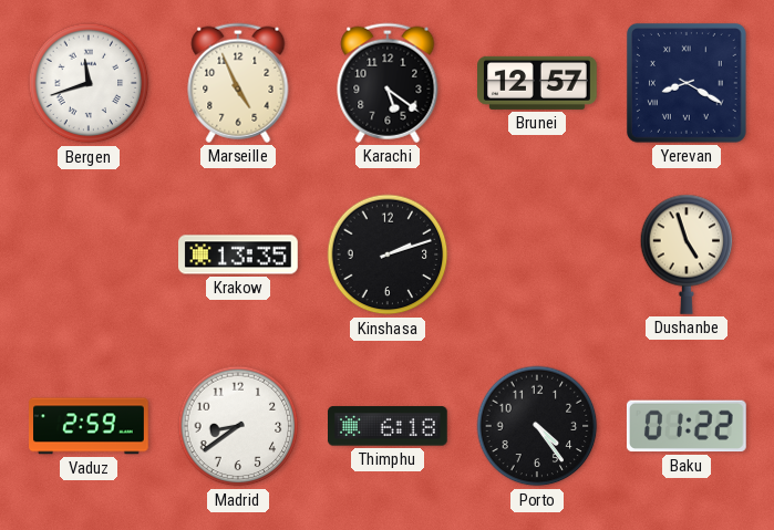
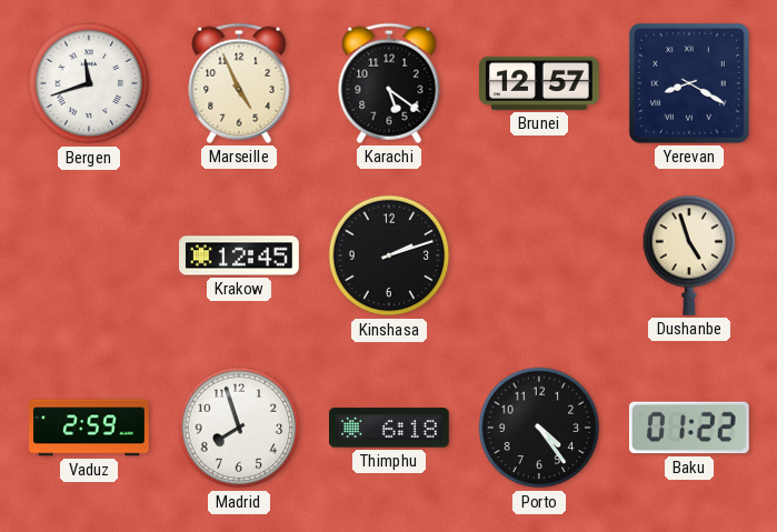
Krakow: 13:35 -> 12:45
Madrid: 8:39 -> 7:57
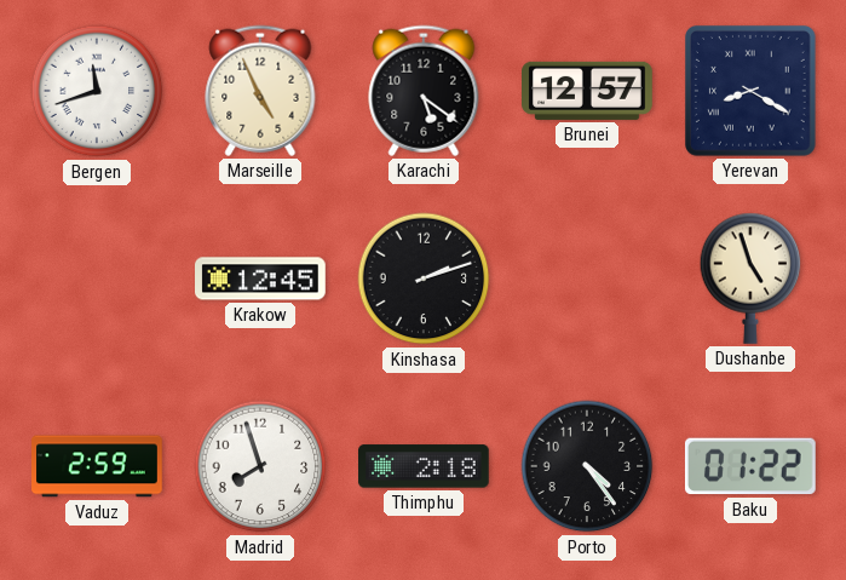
Thimphu: 6:18 -> 2:18
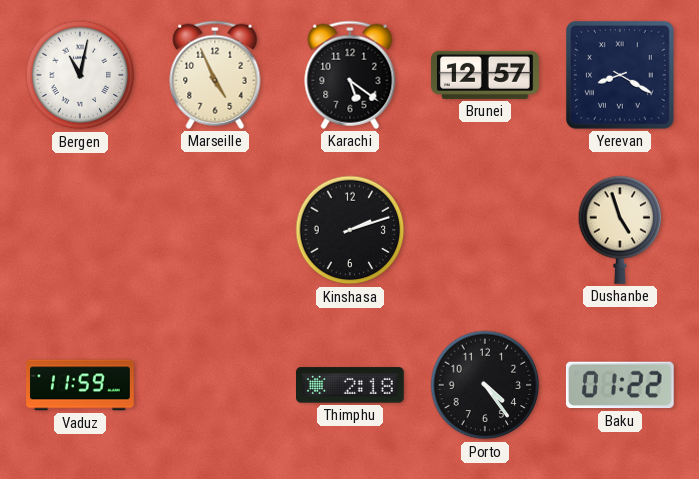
Bergen: 11:42 -> 11:02
Krakow: 12:45 -> none
Vaduz: 2:59 -> 11:59
Madrid: 7:57 -> none
